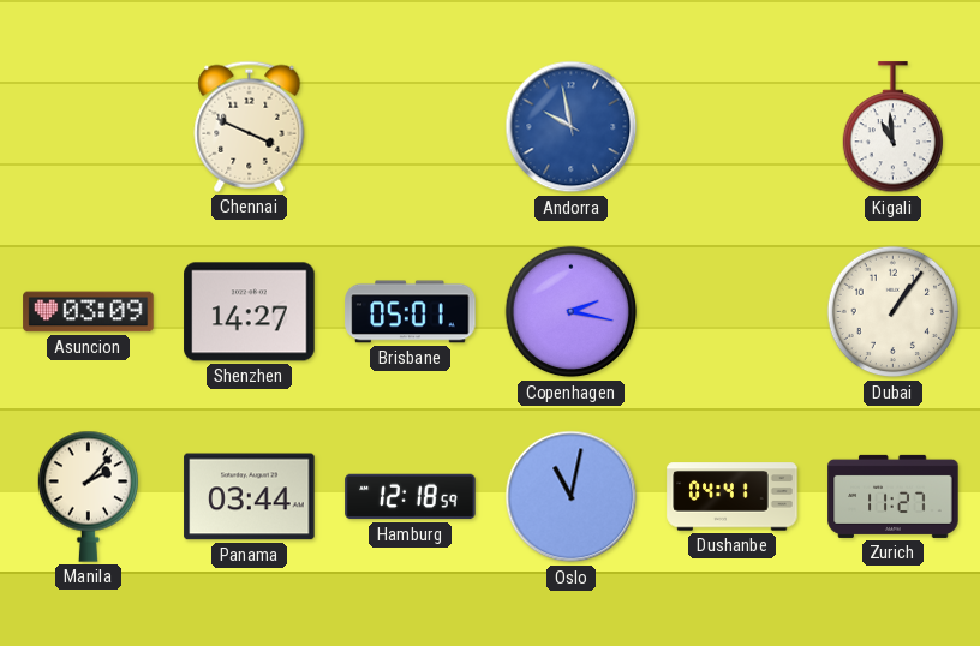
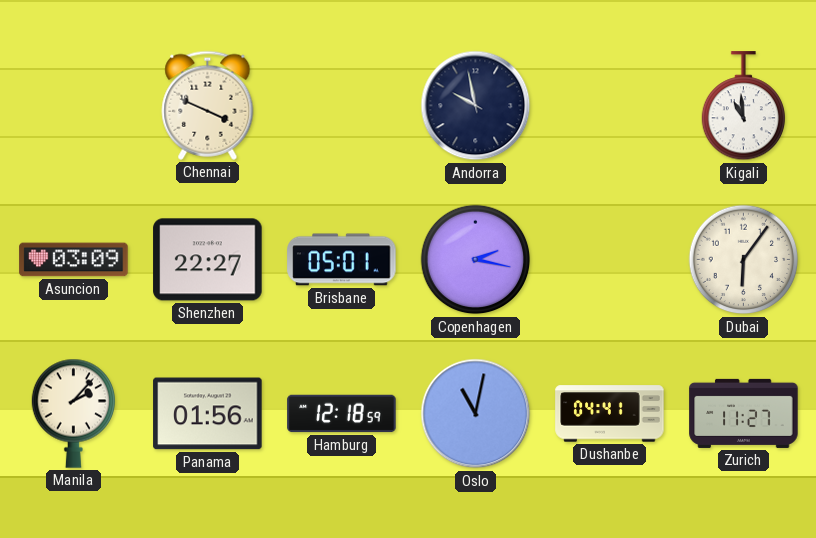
Andorra dial: blue -> navy
Shenzhen: 14:27 -> 22:27
Dubai: 1:06 -> 6:06
Panama: 03:44 -> 01:56
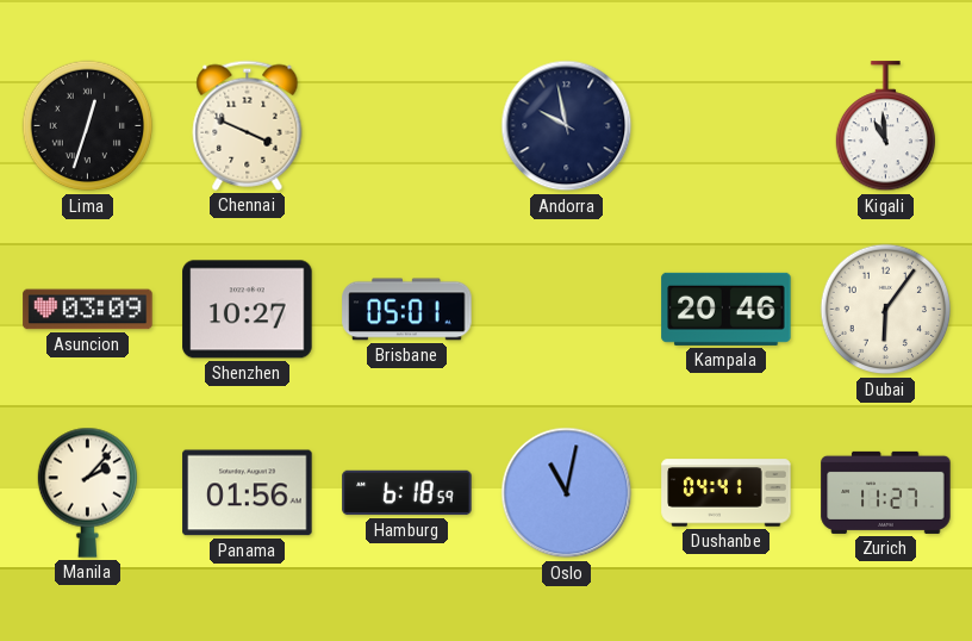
Lima: none -> 12:33
Shenzhen: 22:27 -> 10:27
Copenhagen: 2:17 -> none
Kampala: none -> 20:46
Hamburg: 12:18 -> 6:18
